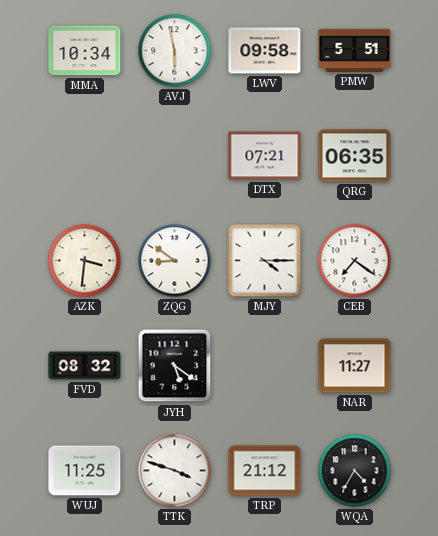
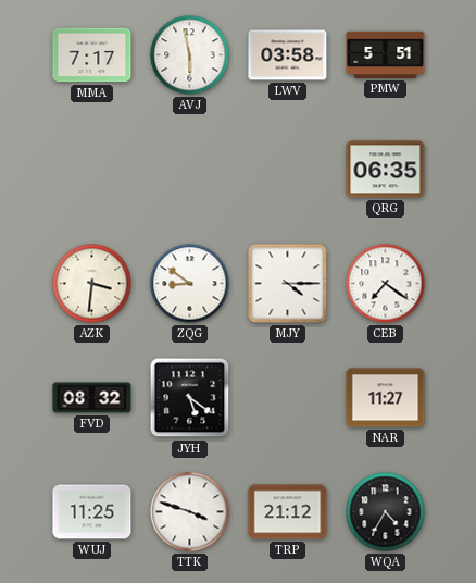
MMA: 10:34 -> 7:17
LWV: 09:58 -> 03:58
DTX: 07:21 -> none
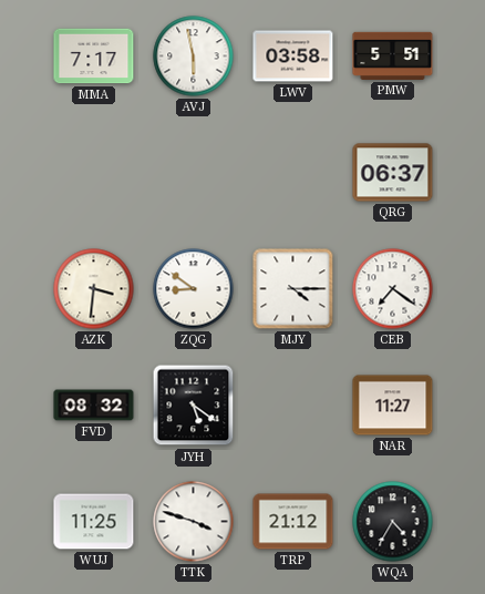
QRG: 06:35 -> 06:37
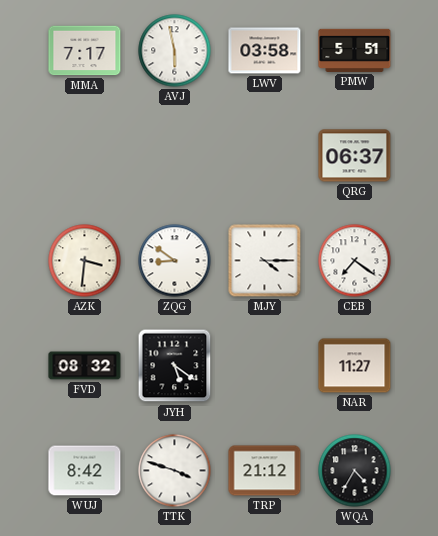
WUJ: 11:25 -> 8:42
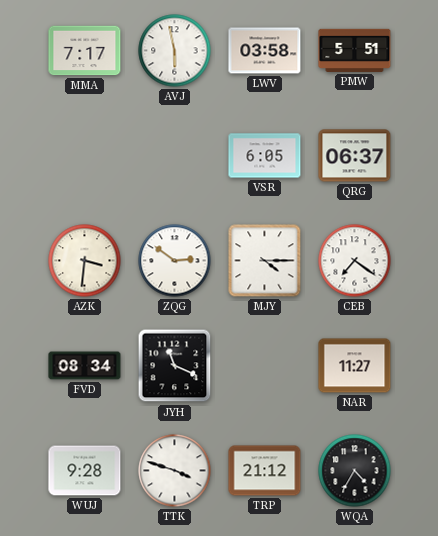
VSR: none -> 6:05
ZQG: 8:51 -> 2:51
FVD: 08:32 -> 08:34
JYH: 5:21 -> 11:19
WUJ: 8:42 -> 9:28
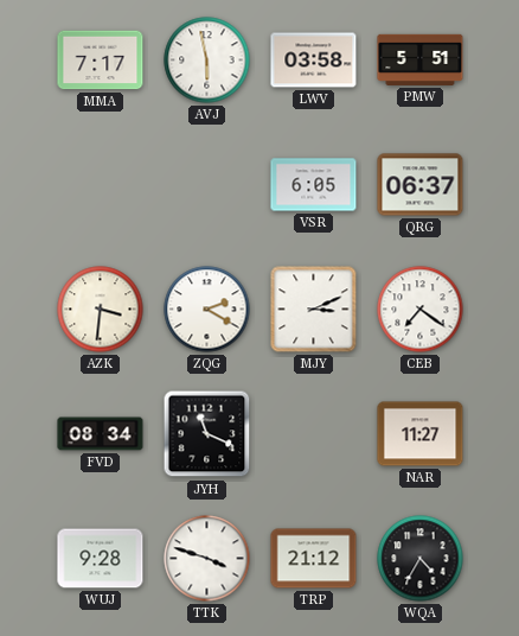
ZQG: 2:51 -> 2:20
MJY: 4:15 -> 3:11
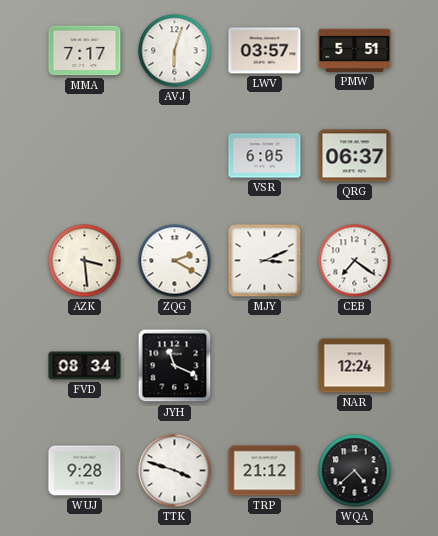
AVJ: 5:58 -> 6:03
LWV: 03:58 -> 03:57
AZK: 3:31 -> 3:29
NAR: 11:27 -> 12:24
WQA: 4:35 -> 4:38
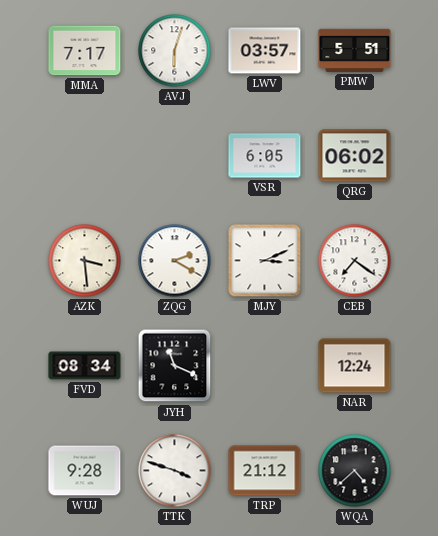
QRG: 06:37 -> 06:02
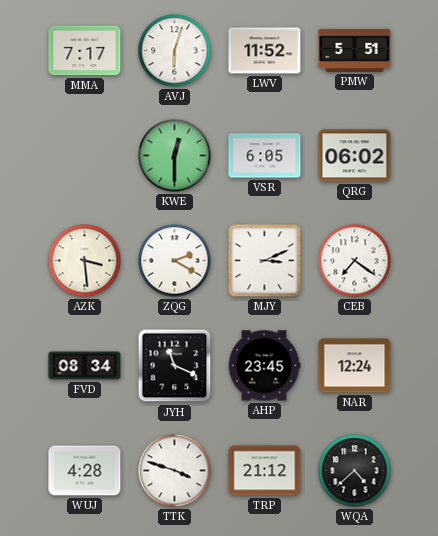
LWV: 03:57 -> 11:52
KWE: none -> 12:30
AHP: none -> 23:45
WUJ: 9:28 -> 4:28
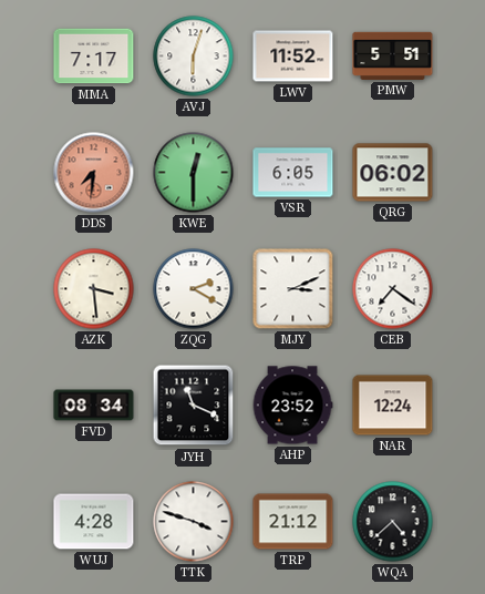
DDS: none -> 7:31
AHP: 23:45 -> 23:52
